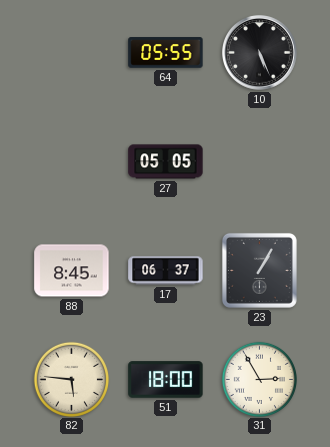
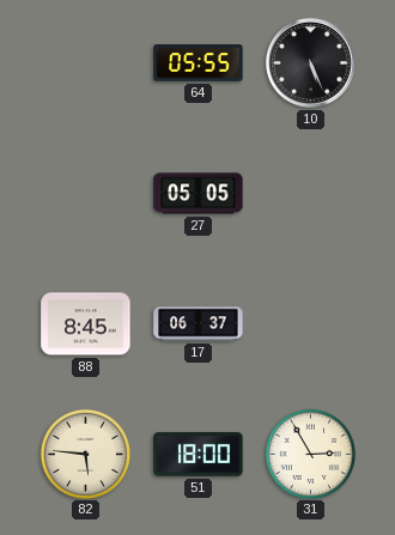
23: 1:05 -> none
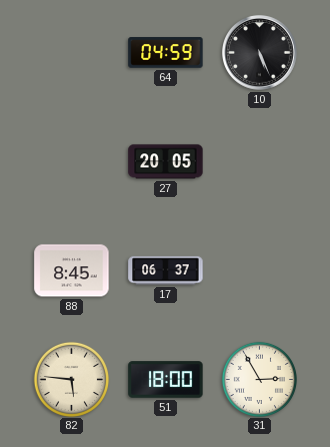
64: 05:55 -> 04:59
27: 05:05 -> 20:05
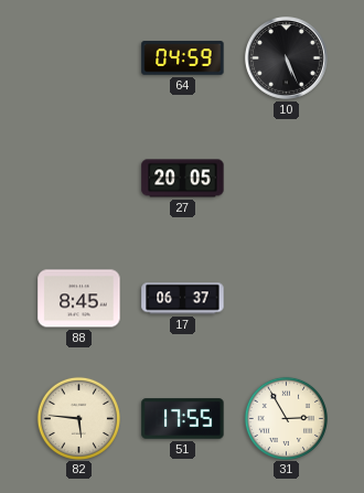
51: 18:00 -> 17:55
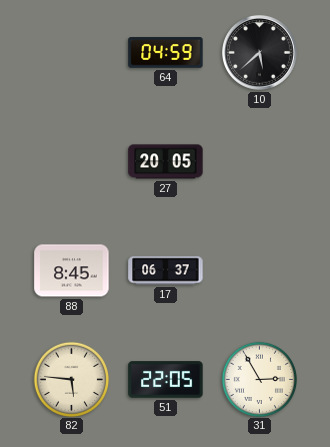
10: 5:26 -> 5:38
51: 17:55 -> 22:05
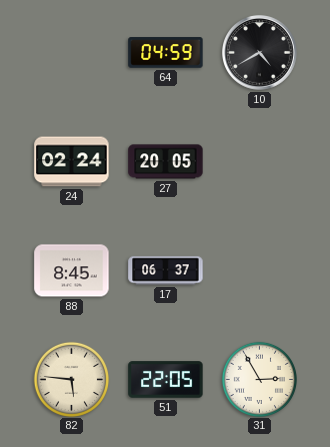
10: 5:38 -> 4:40
24: none -> 02:24
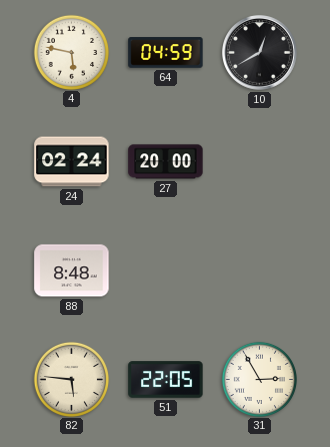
4: none -> 5:47
10: 4:40 -> 12:40
27: 20:05 -> 20:00
88: 8:45 -> 8:48
17: 06:37 -> none
